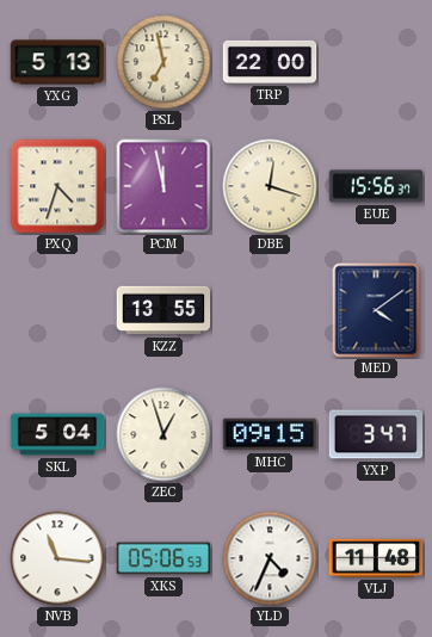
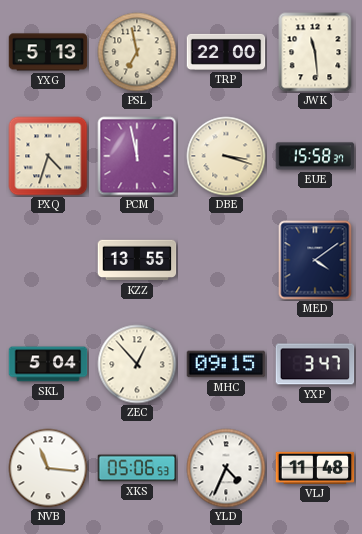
JWK: none -> 11:29
DBE: 12:18 -> 3:18
EUE: 15:56 -> 15:58
ZEC: 12:57 -> 12:53
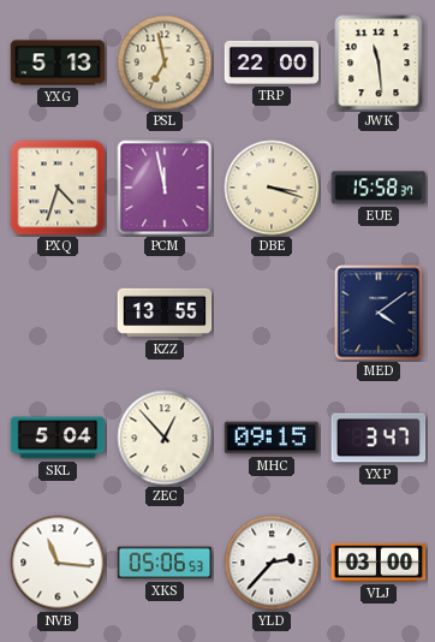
YLD: 4:34 -> 2:37
VLJ: 11:48 -> 03:00
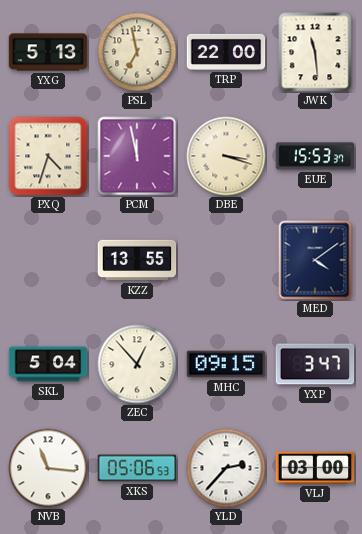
EUE: 15:58 -> 15:53
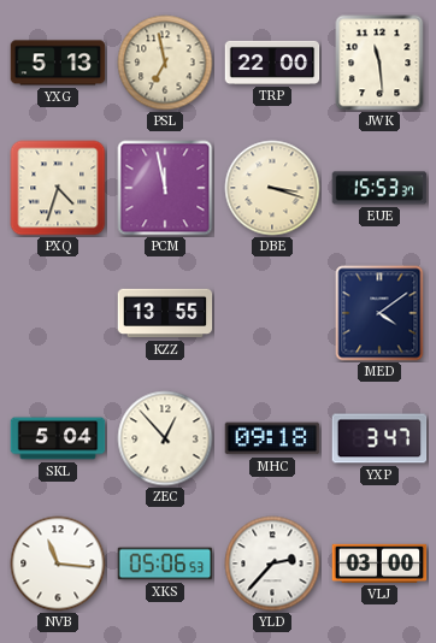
MHC: 09:15 -> 09:18
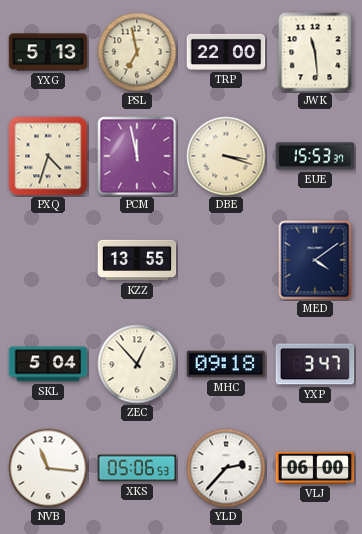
VLJ: 03:00 -> 06:00
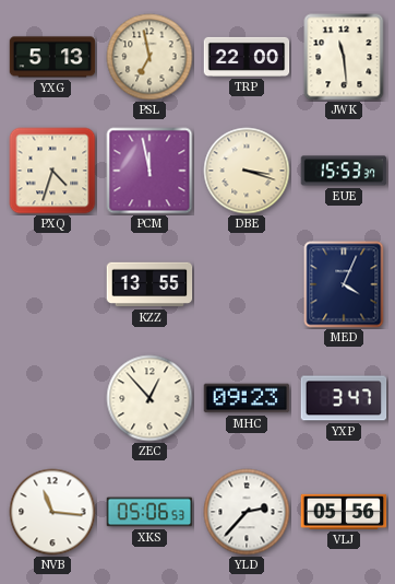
MED: 4:09 -> 4:04
SKL: 5:04 -> none
MHC: 09:18 -> 09:23
VLJ: 06:00 -> 05:56
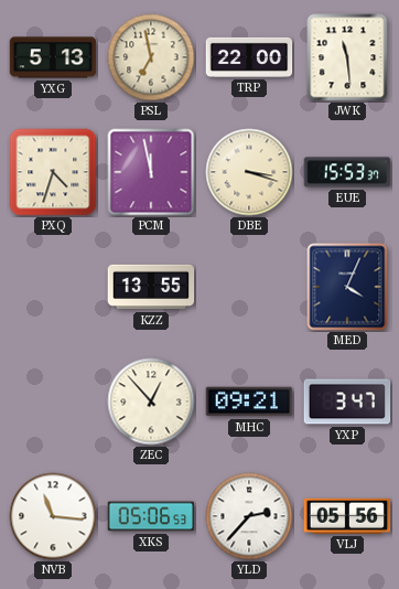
MHC: 09:23 -> 09:21
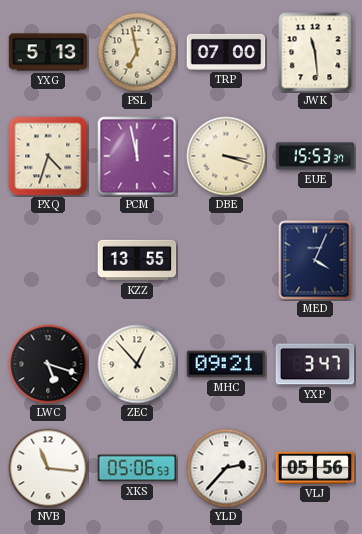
TRP: 22:00 -> 07:00
LWC: none -> 5:18
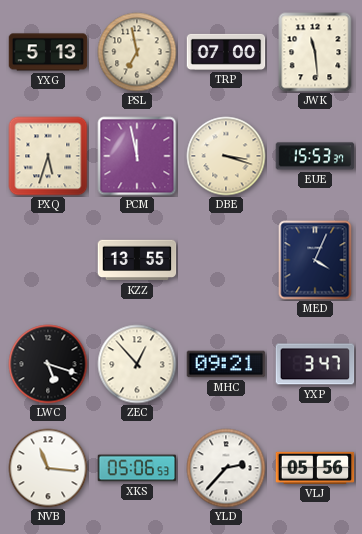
PXQ: 4:33 -> 5:33
